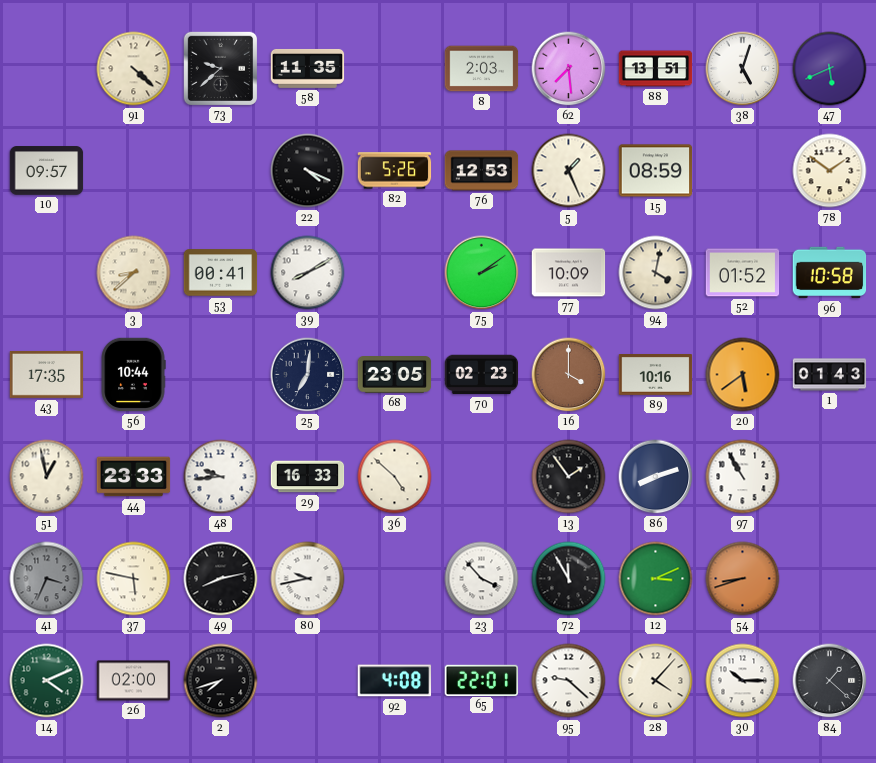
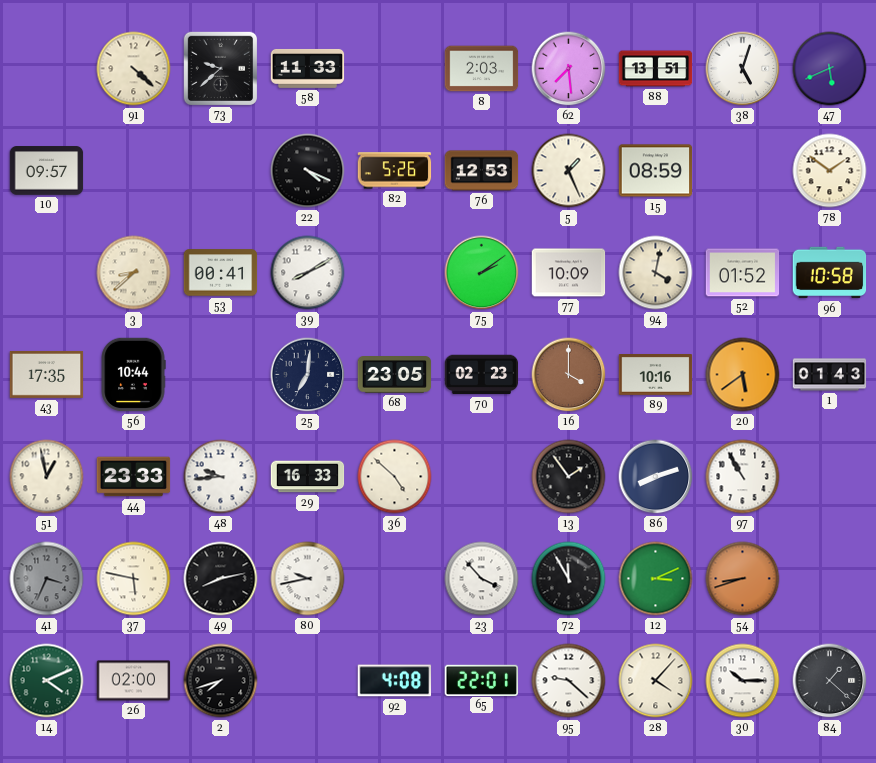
58: 11:35 -> 11:33
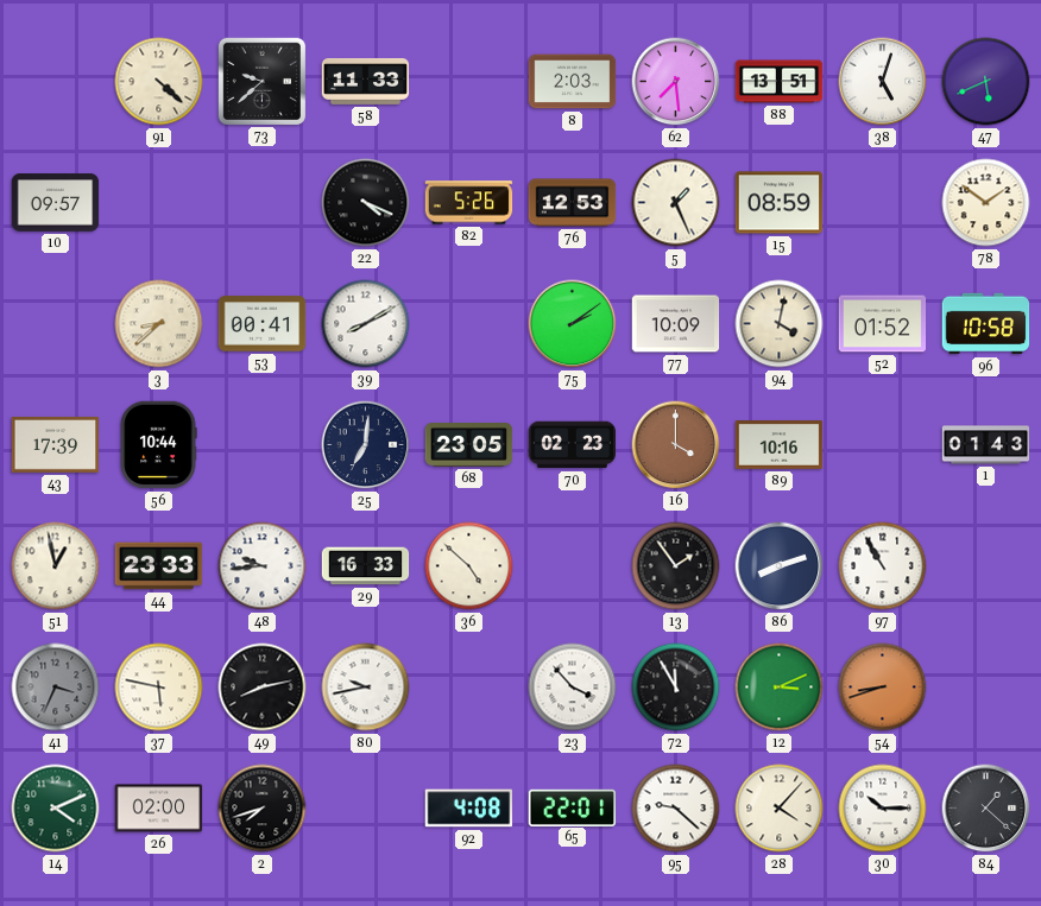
43: 17:35 -> 17:39
20: 5:39 -> none
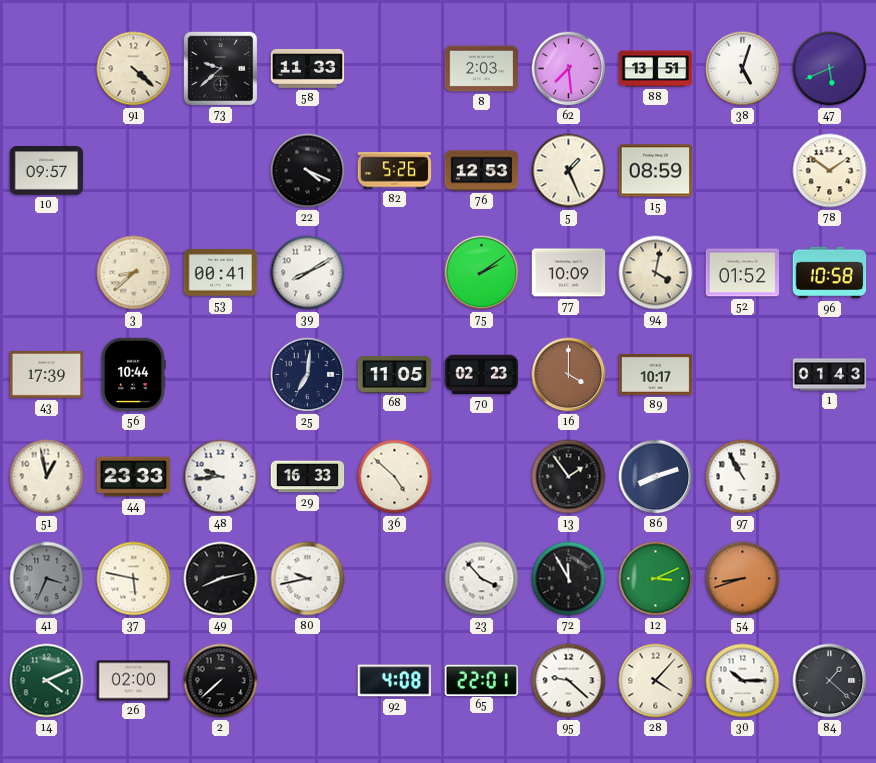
68: 23:05 -> 11:05
89: 10:16 -> 10:17
2: 7:42 -> 7:38
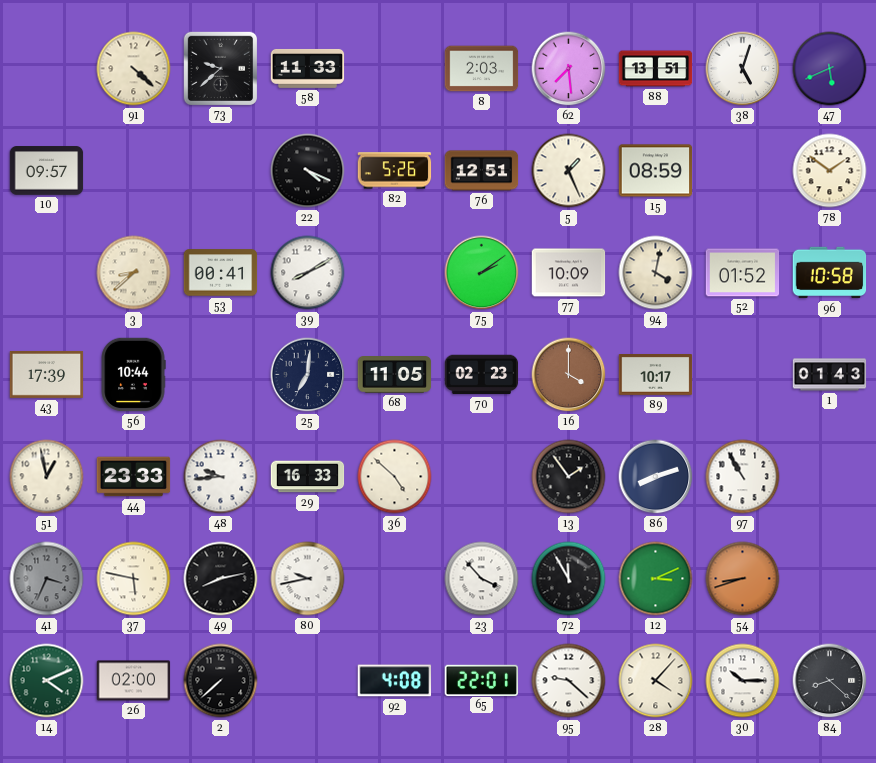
76: 12:53 -> 12:51
84: 1:22 -> 8:22
